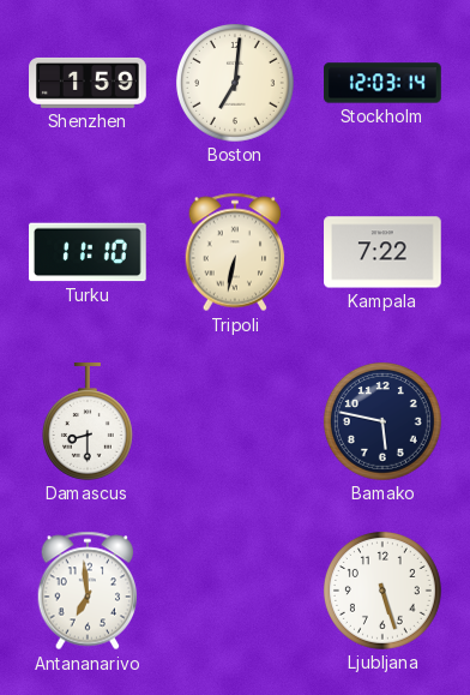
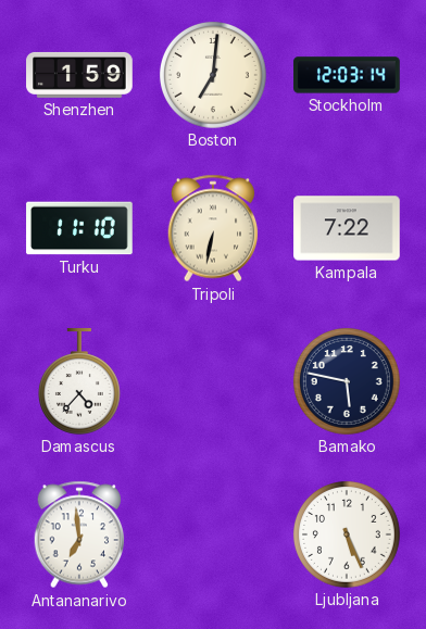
Damascus: 8:30 -> 4:37
Ljubljana: 5:27 -> 5:26
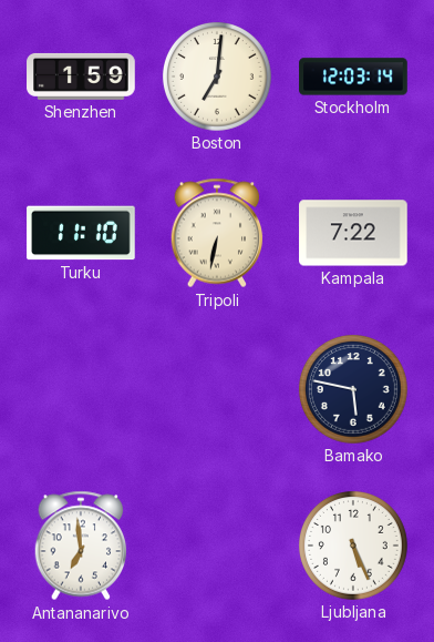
Damascus: 4:37 -> none
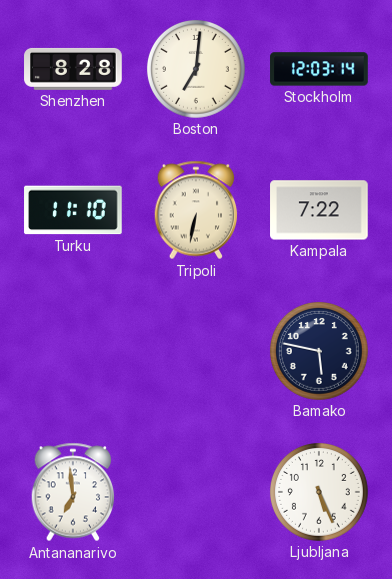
Shenzhen: 1:59 -> 8:28
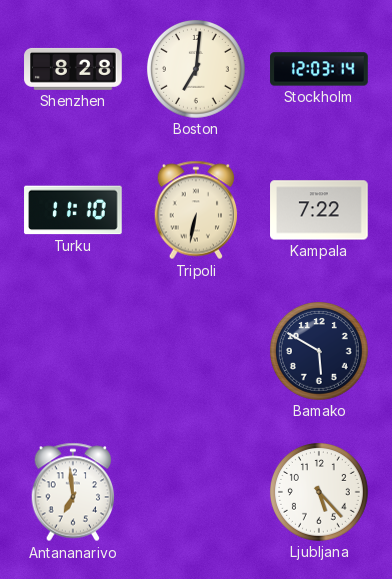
Bamako: 5:47 -> 5:50
Ljubljana: 5:26 -> 5:23
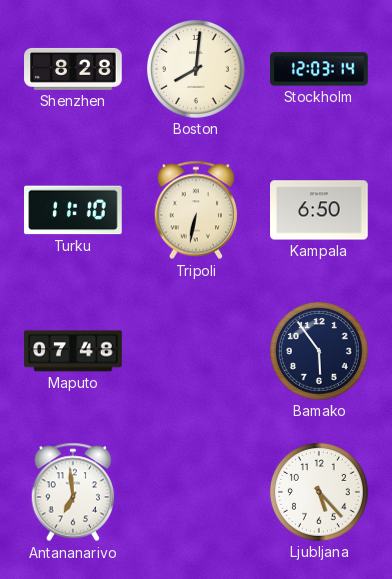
Boston: 7:01 -> 8:01
Kampala: 7:22 -> 6:50
Maputo: none -> 07:48
Bamako: 5:50 -> 5:54
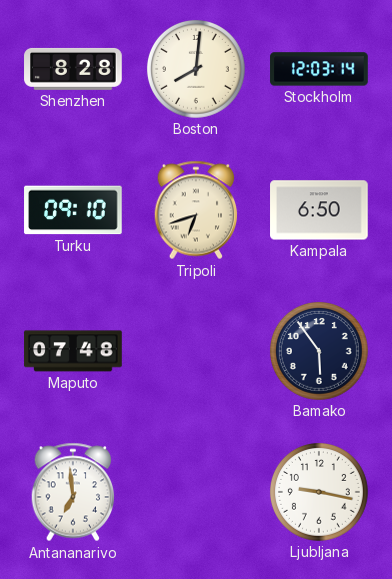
Turku: 11:10 -> 09:10
Tripoli: 6:32 -> 6:42
Ljubljana: 5:23 -> 9:17
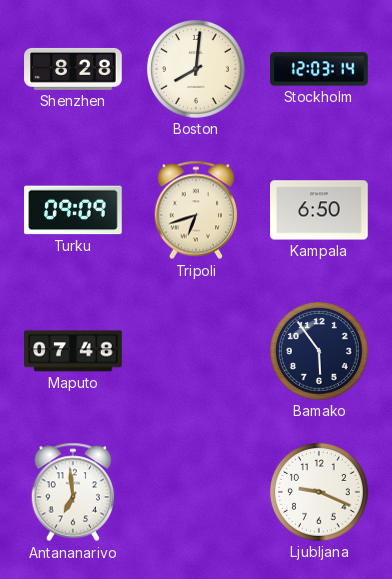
Turku: 09:10 -> 09:09
Ljubljana: 9:17 -> 9:19
